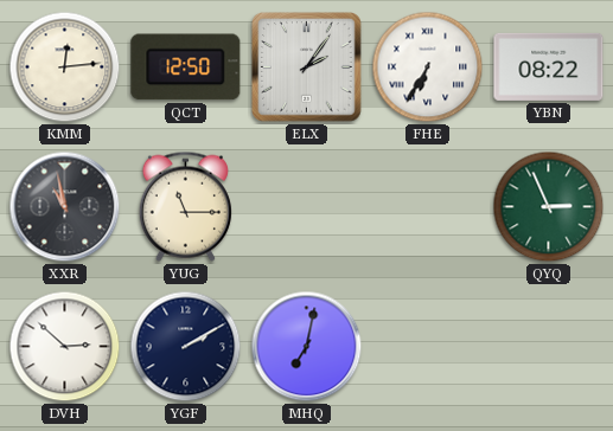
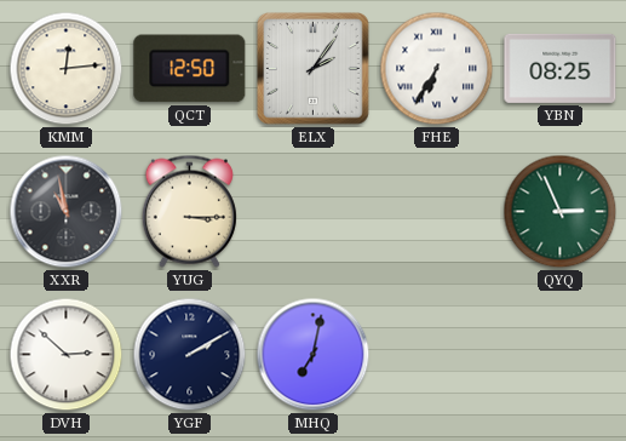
YBN: 08:22 -> 08:25
YUG: 11:15 -> 3:15
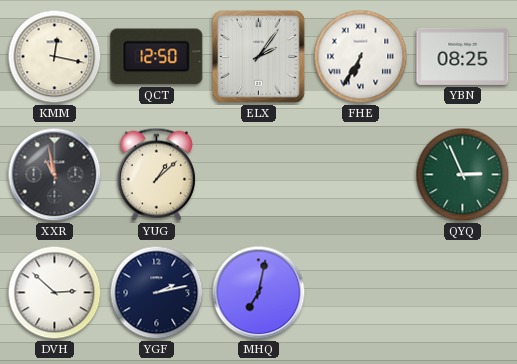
KMM: 12:14 -> 12:17
YUG: 3:15 -> 1:08
YGF: 2:10 -> 2:13
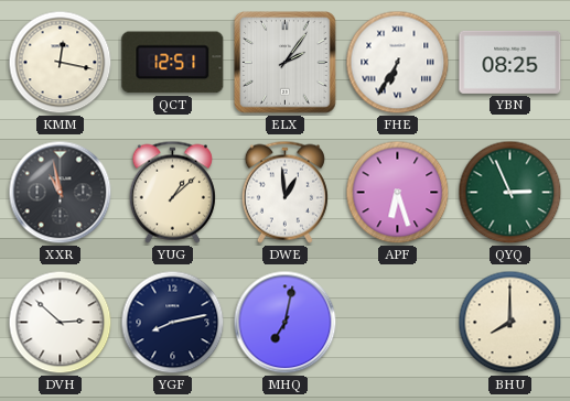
QCT: 12:50 -> 12:51
DWE: none -> 12:59
APF: none -> 6:27
YGF: 2:13 -> 8:13
BHU: none -> 8:00
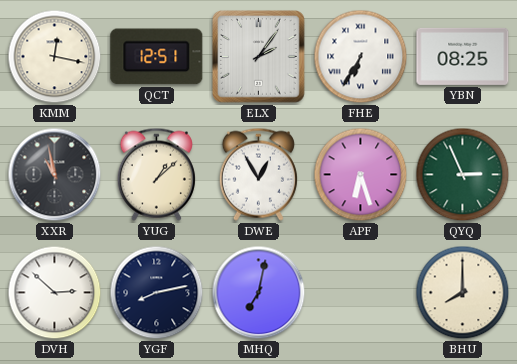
DWE: 12:59 -> 12:55
